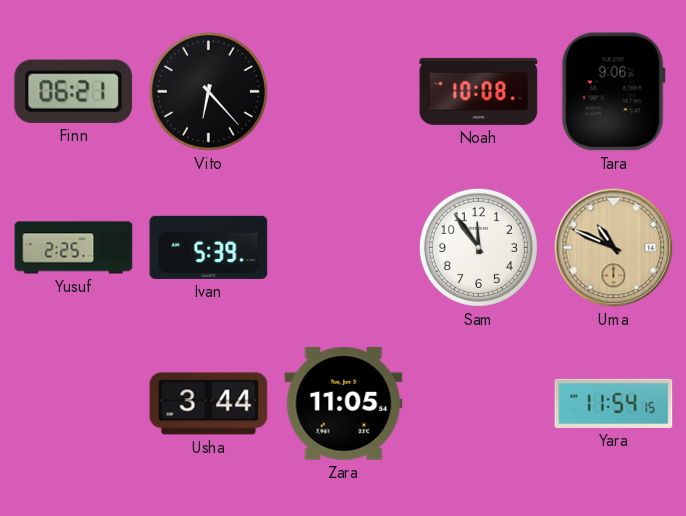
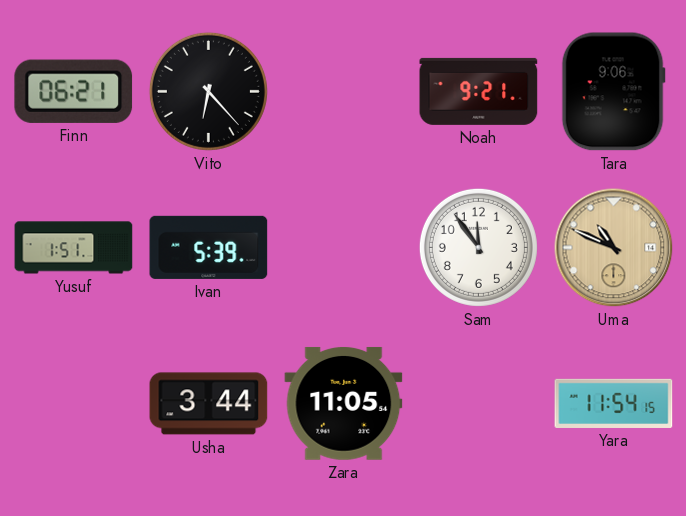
Noah: 10:08 -> 9:21
Yusuf: 2:25 -> 1:51
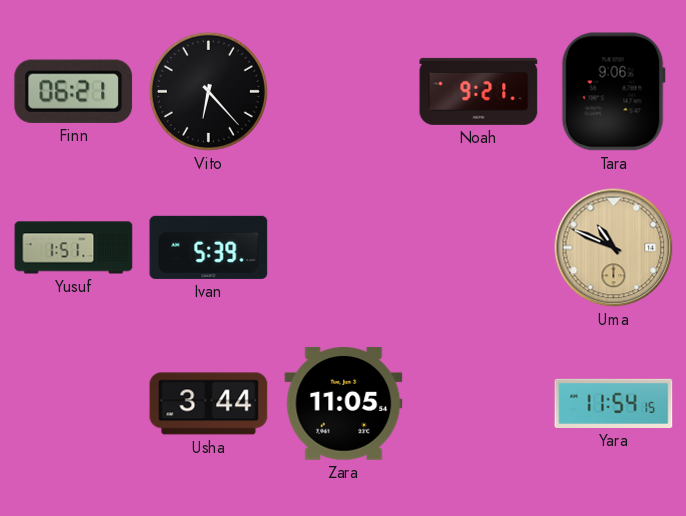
Sam: 11:54 -> none
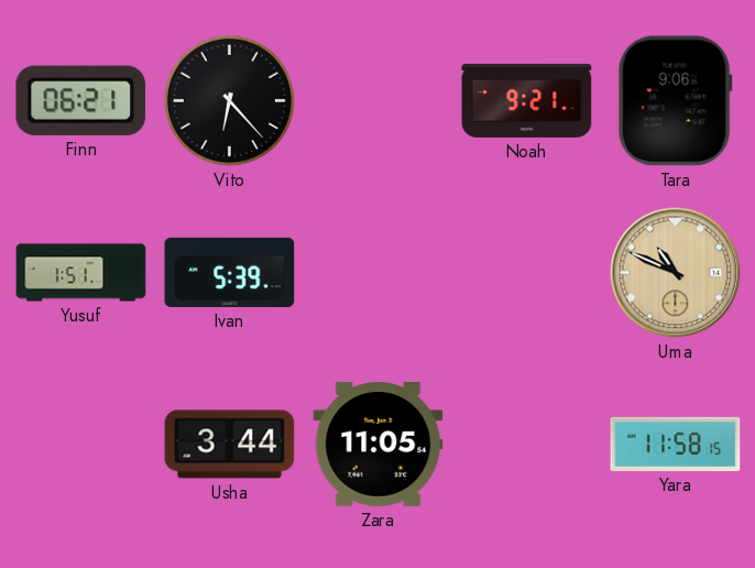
Yara: 11:54 -> 11:58
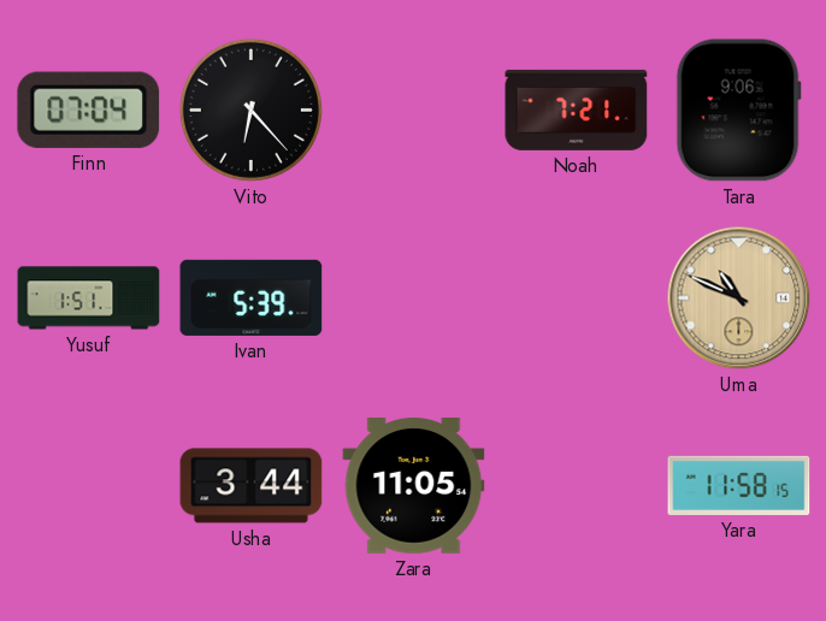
Finn: 06:21 -> 07:04
Noah: 9:21 -> 7:21
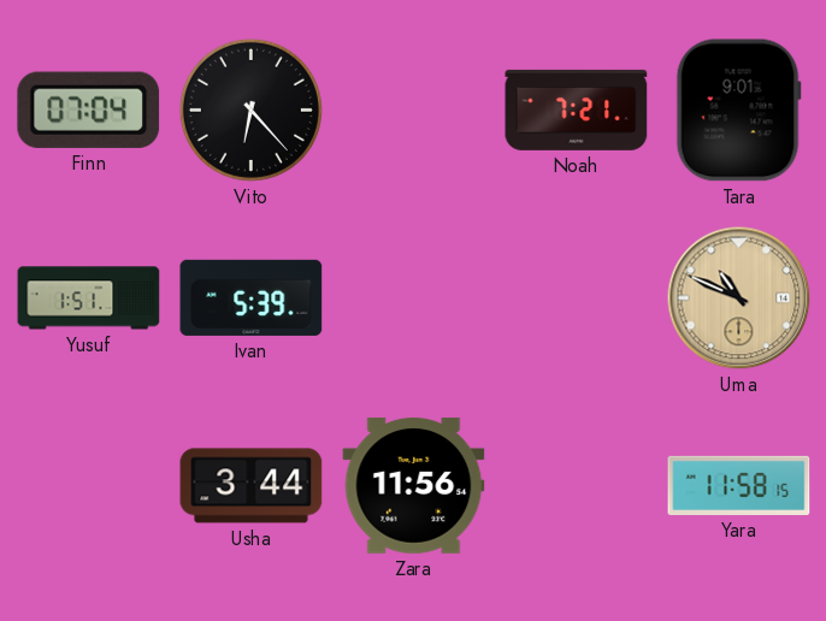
Tara: 9:06 -> 9:01
Zara: 11:05 -> 11:56
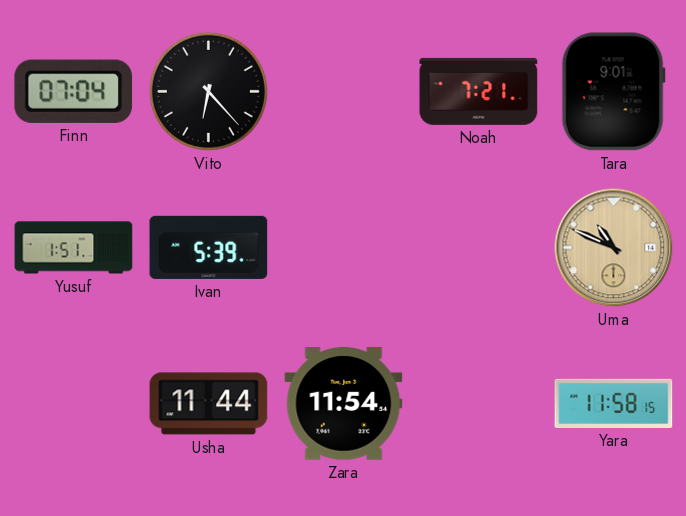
Usha: 3:44 -> 11:44
Zara: 11:56 -> 11:54
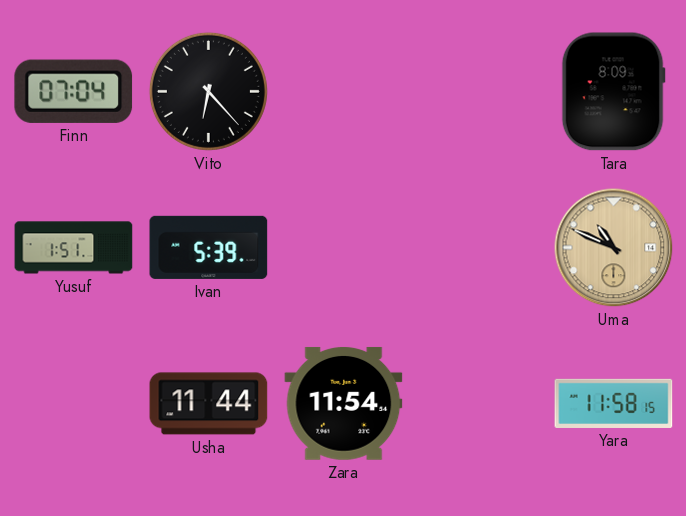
Noah: 7:21 -> none
Tara: 9:01 -> 8:09
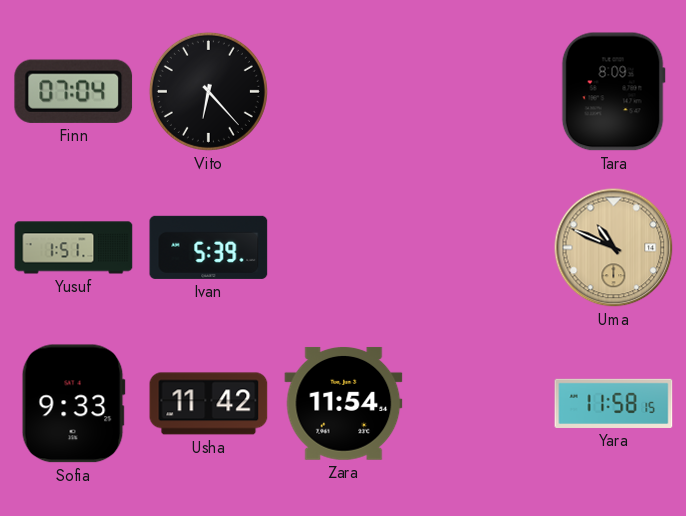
Sofia: none -> 9:33
Usha: 11:44 -> 11:42
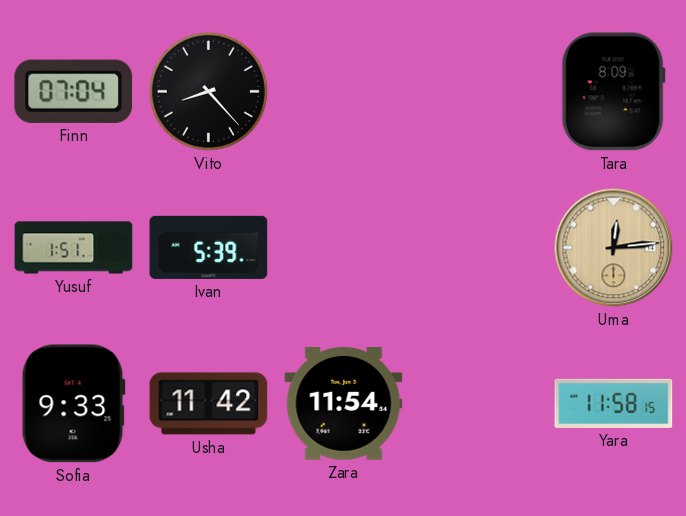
Vito: 6:23 -> 8:23
Uma: 10:49 -> 12:14
